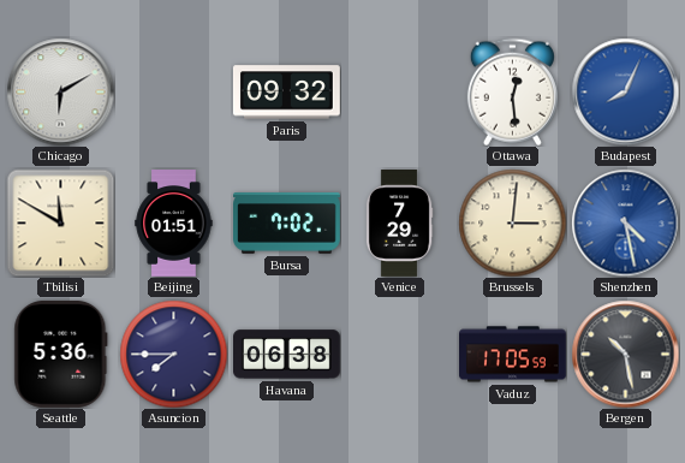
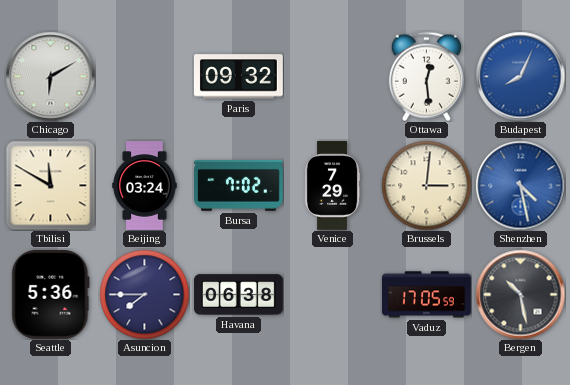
Beijing: 01:51 -> 03:24
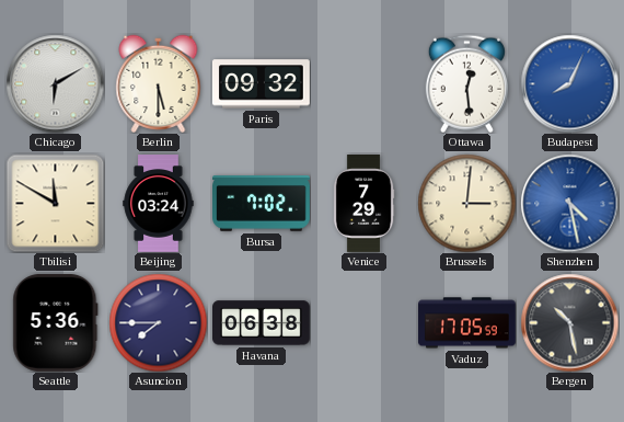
Berlin: none -> 5:30
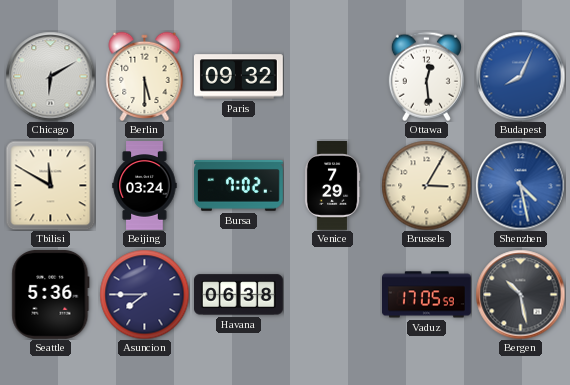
Brussels: 3:01 -> 3:05
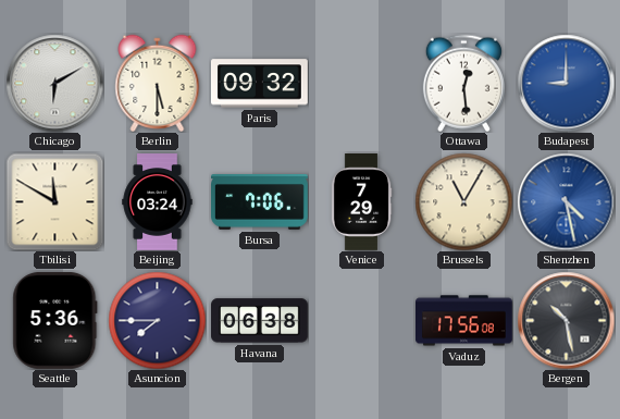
Budapest: 8:04 -> 9:00
Bursa: 7:02 -> 7:06
Brussels: 3:05 -> 11:05
Vaduz: 17:05 -> 17:56
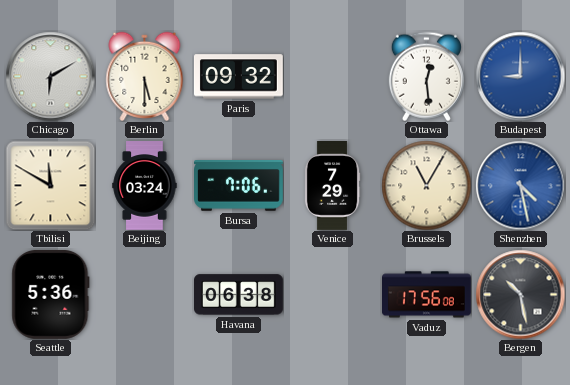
Asuncion: 7:45 -> none
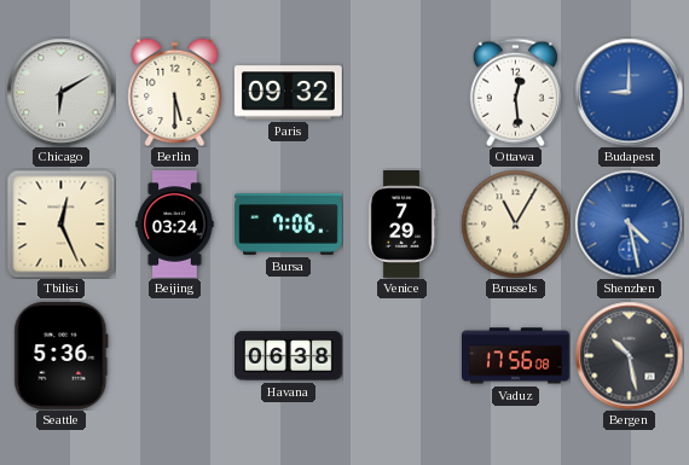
Tbilisi: 11:50 -> 12:26
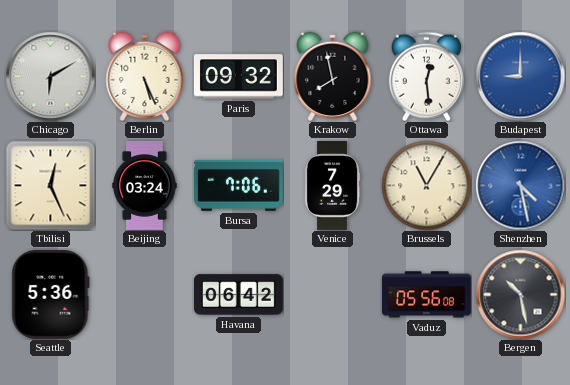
Berlin: 5:30 -> 5:26
Krakow: none -> 7:58
Havana: 06:38 -> 06:42
Vaduz: 17:56 -> 05:56
